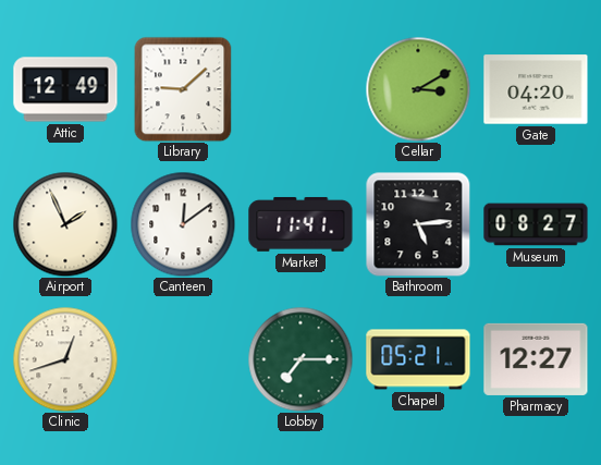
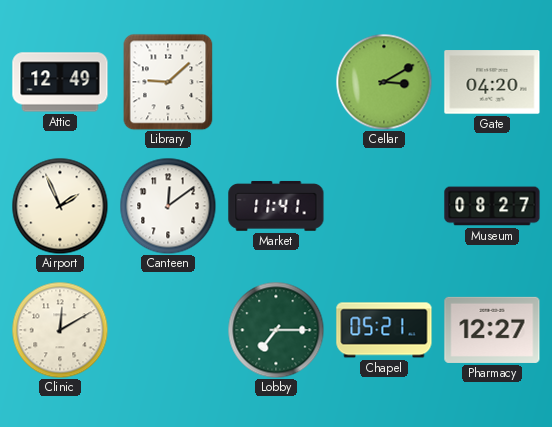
Bathroom: 5:14 -> none
Clinic: 12:42 -> 12:10
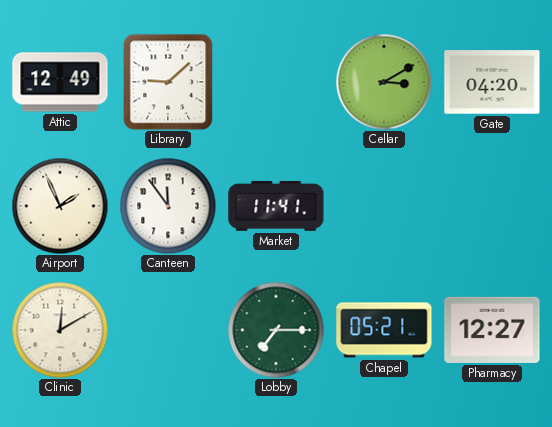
Canteen: 12:09 -> 11:54
Museum: 08:27 -> none
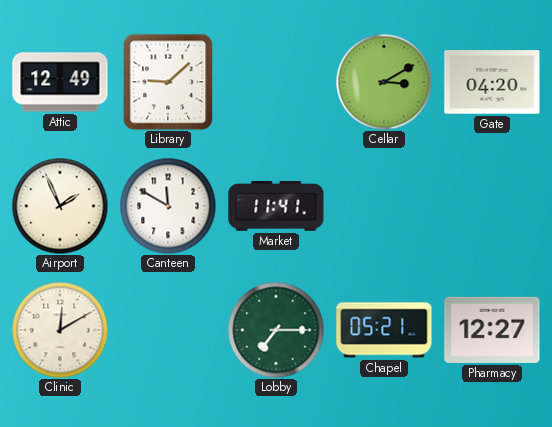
Canteen: 11:54 -> 11:50
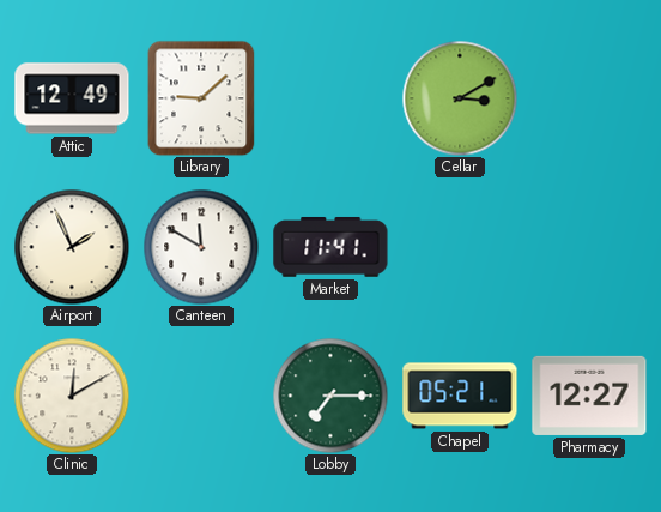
Gate: 04:20 -> none
